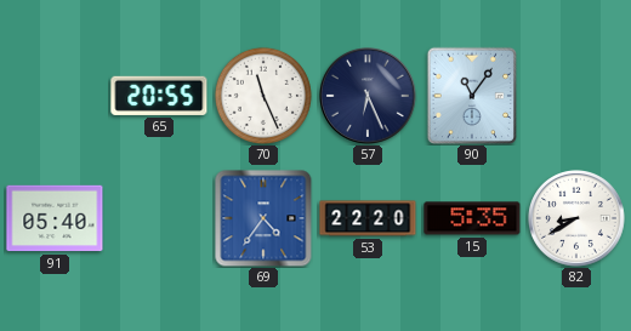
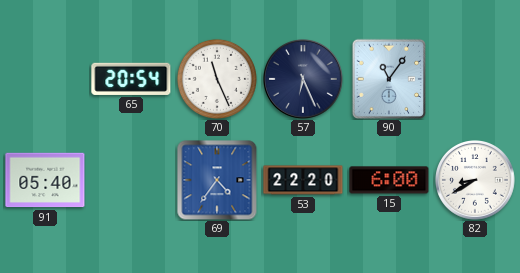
65: 20:55 -> 20:54
15: 5:35 -> 6:00
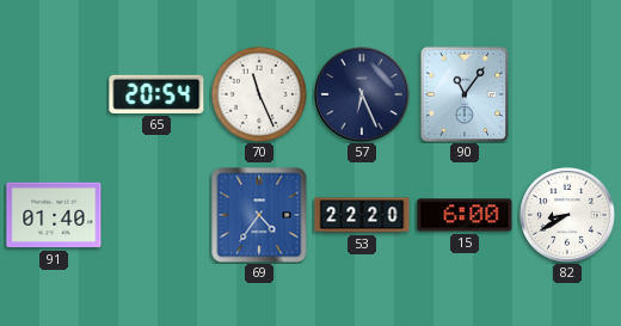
91: 05:40 -> 01:40
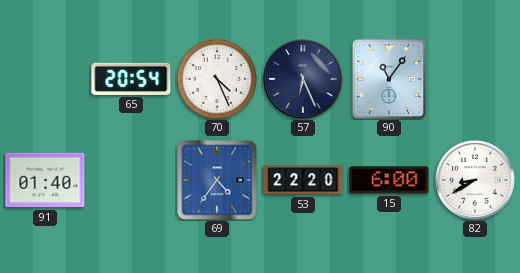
70: 11:26 -> 4:26
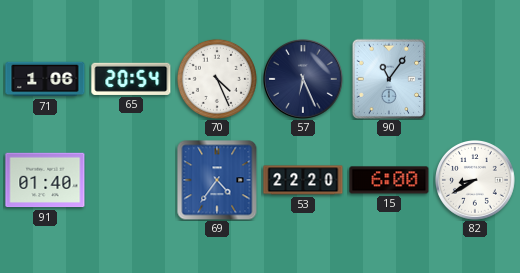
71: none -> 1:06
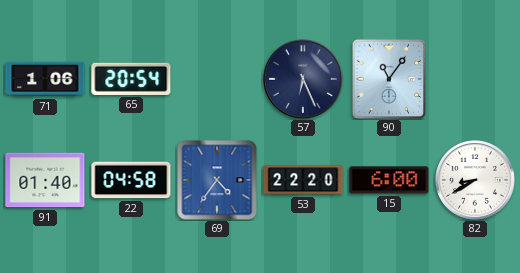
70: 4:26 -> none
22: none -> 04:58
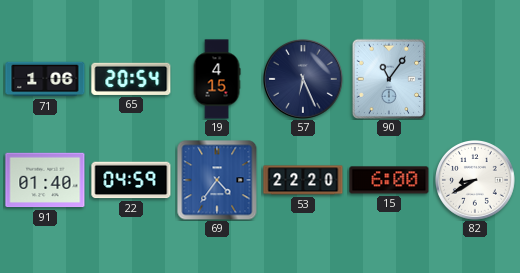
19: none -> 4:15
22: 04:58 -> 04:59
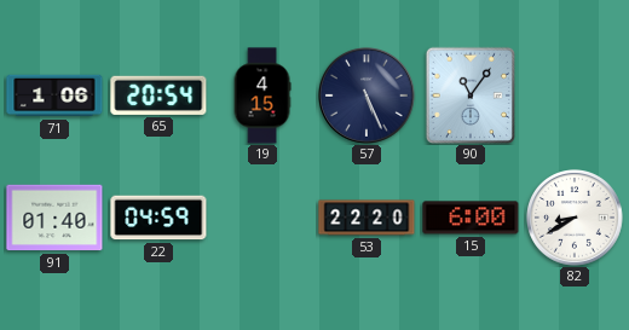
57: 6:26 -> 5:26
69: 4:36 -> none
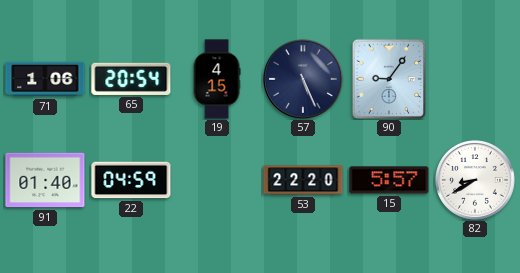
90: 11:06 -> 9:06
15: 6:00 -> 5:57
